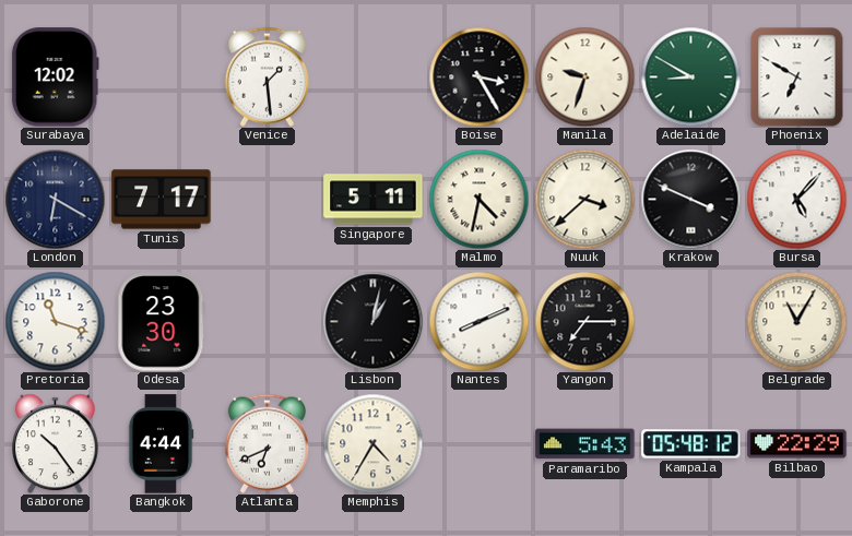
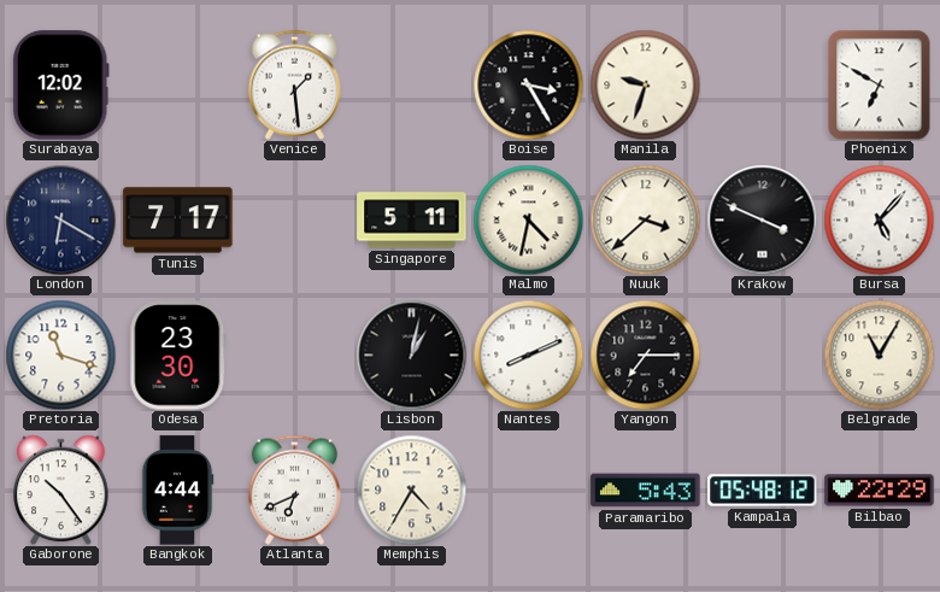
Adelaide: 8:50 -> none
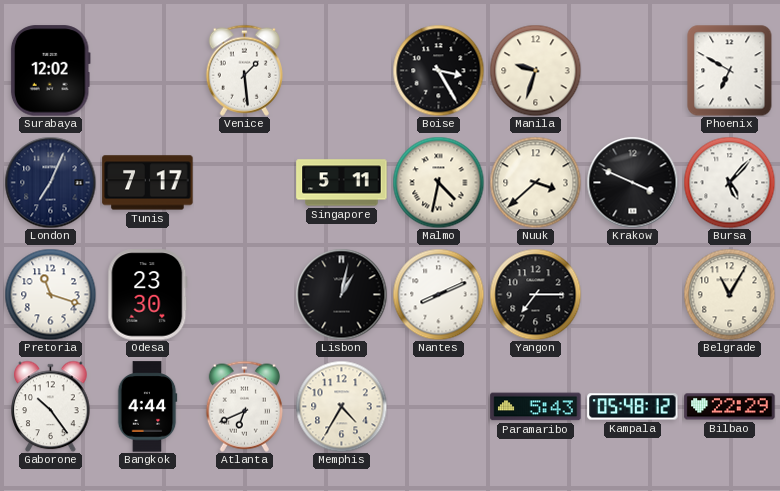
London: 6:20 -> 7:04
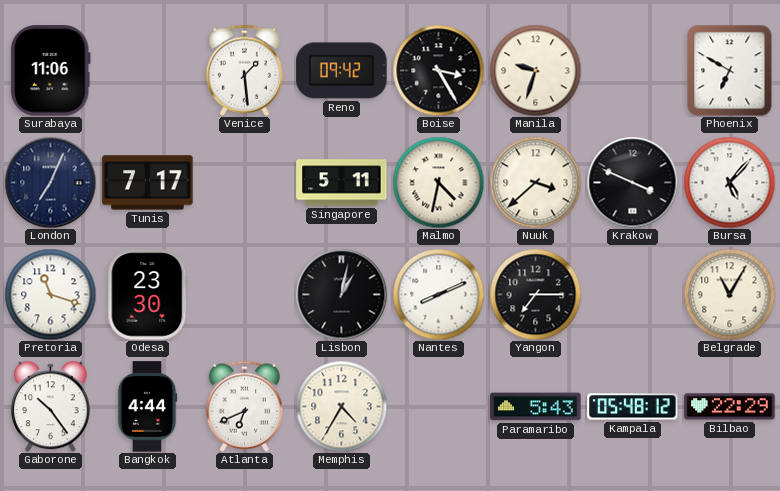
Surabaya: 12:02 -> 11:06
Reno: none -> 09:42
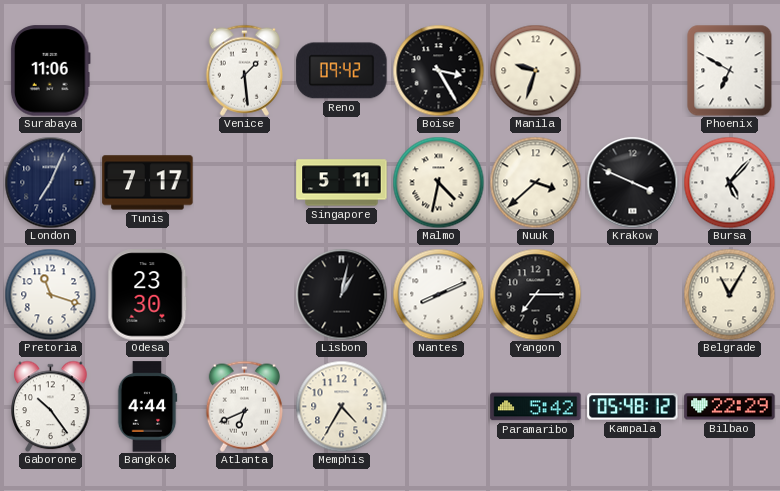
Paramaribo: 5:43 -> 5:42
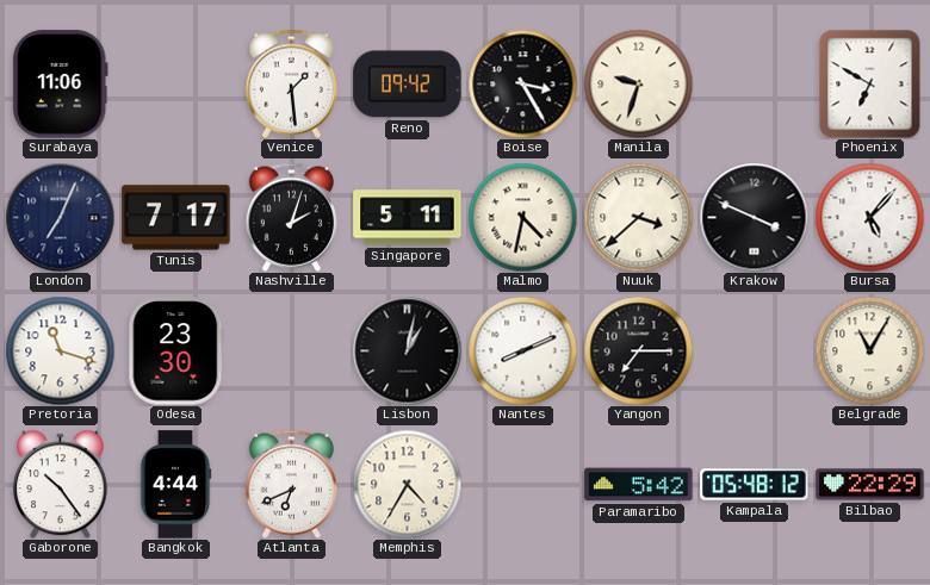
Nashville: none -> 2:03
